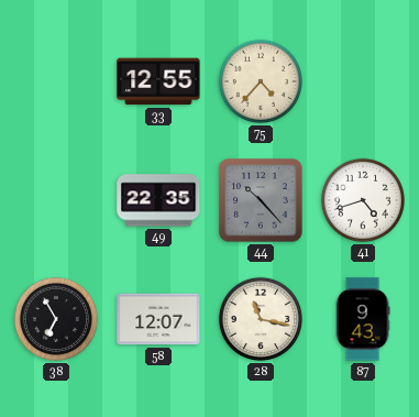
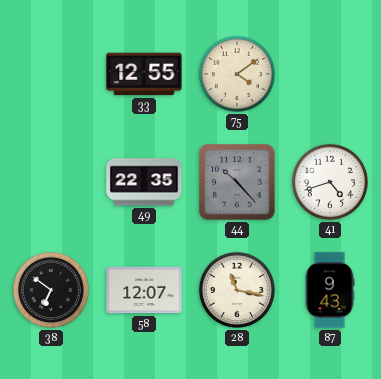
75: 4:37 -> 4:09
38: 6:55 -> 6:51
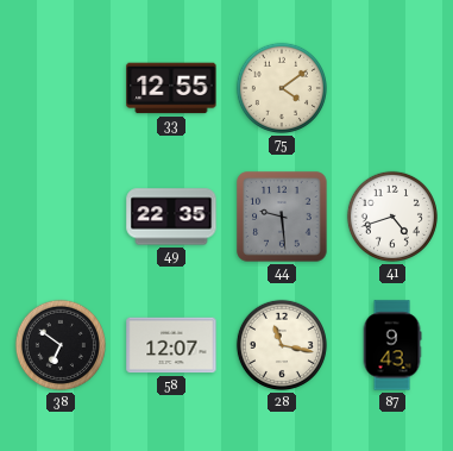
44: 10:23 -> 9:29
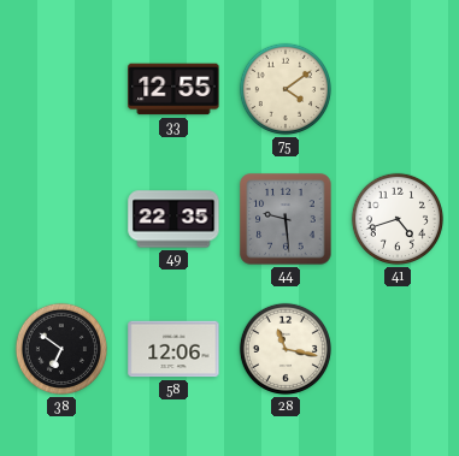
58: 12:07 -> 12:06
87: 9:43 -> none
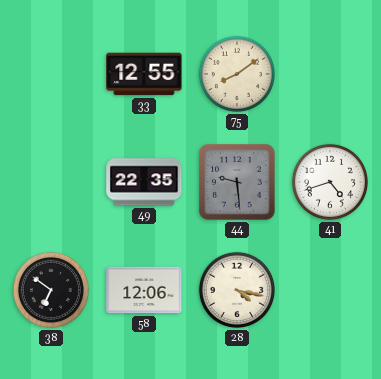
75: 4:09 -> 8:09
28: 11:17 -> 4:17
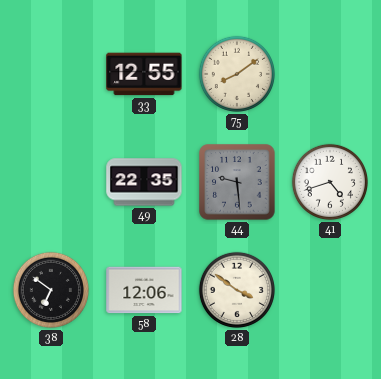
28: 4:17 -> 3:51
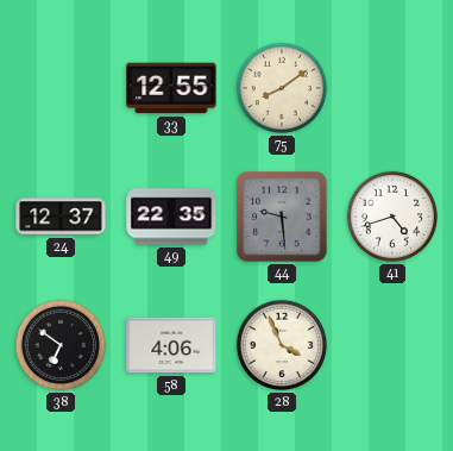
24: none -> 12:37
58: 12:06 -> 4:06
28: 3:51 -> 3:56
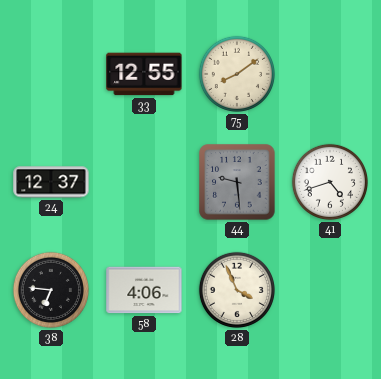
49: 22:35 -> none
38: 6:51 -> 6:46
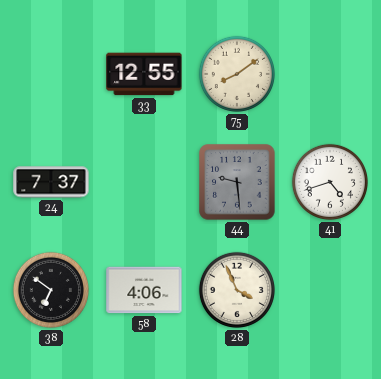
24: 12:37 -> 7:37
38: 6:46 -> 6:51
